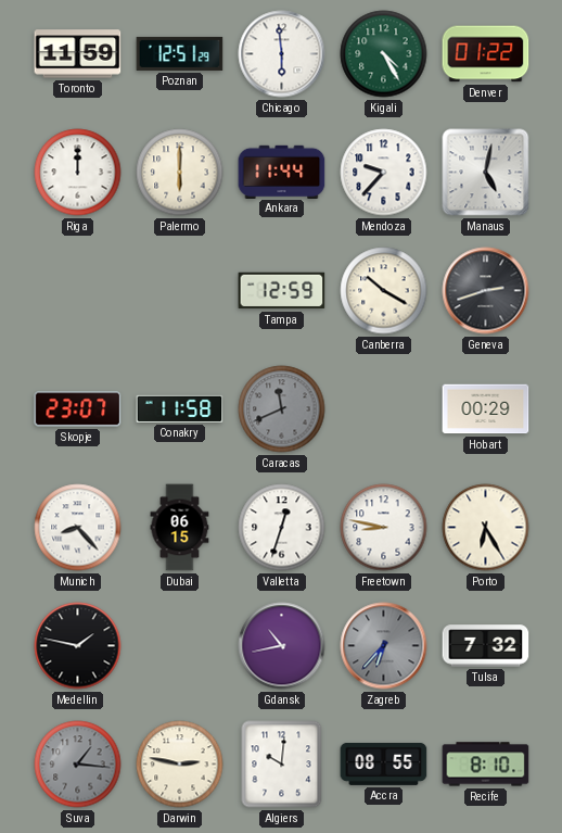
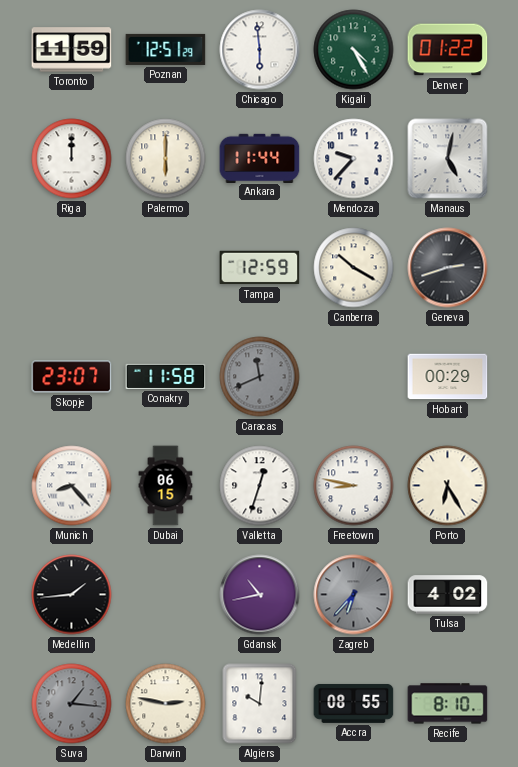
Medellin: 1:47 -> 1:44
Tulsa: 7:32 -> 4:02
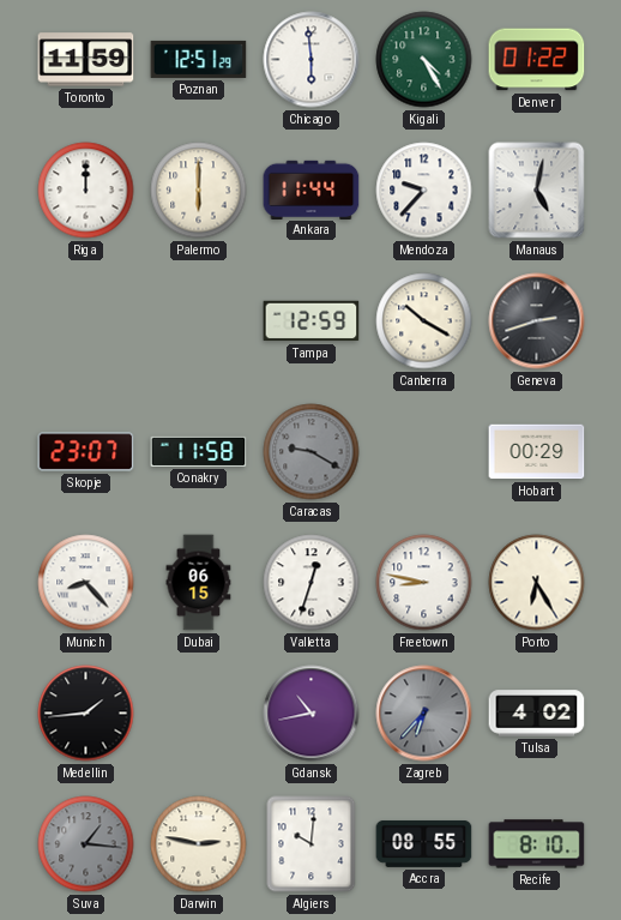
Caracas: 11:41 -> 9:20
